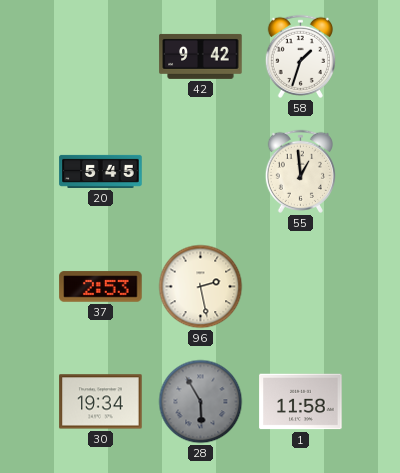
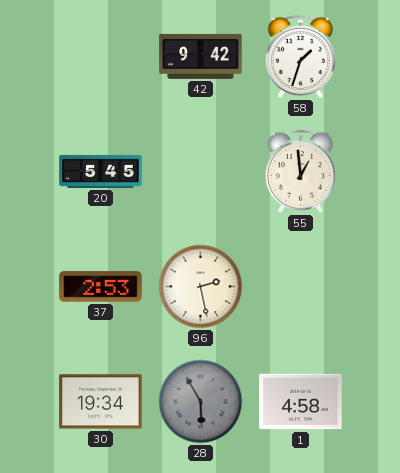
1: 11:58 -> 4:58
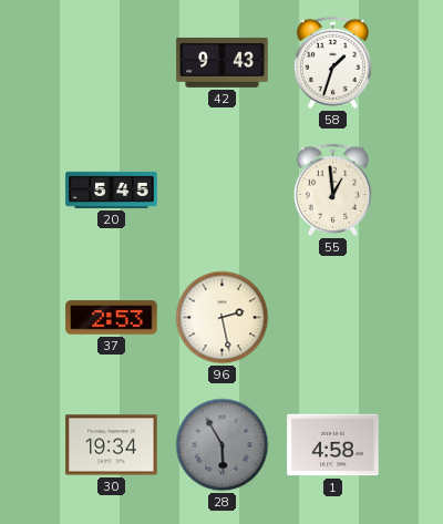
42: 9:42 -> 9:43
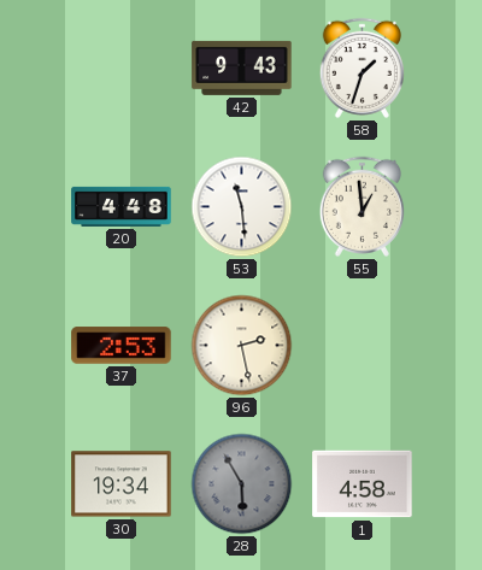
20: 5:45 -> 4:48
53: none -> 11:29
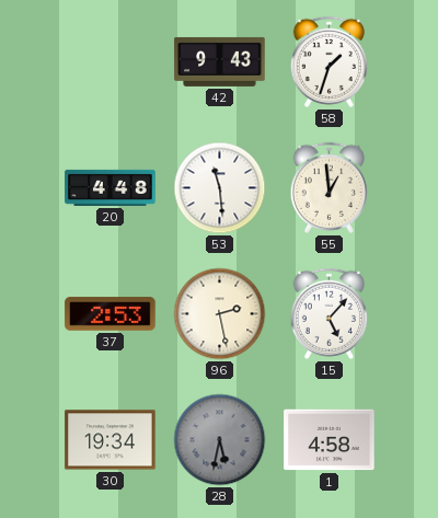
15: none -> 5:07
28: 5:55 -> 5:32
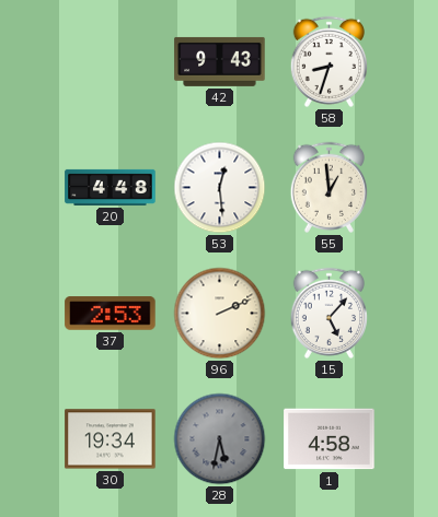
58: 1:33 -> 8:33
53: 11:29 -> 12:29
96: 2:28 -> 2:11
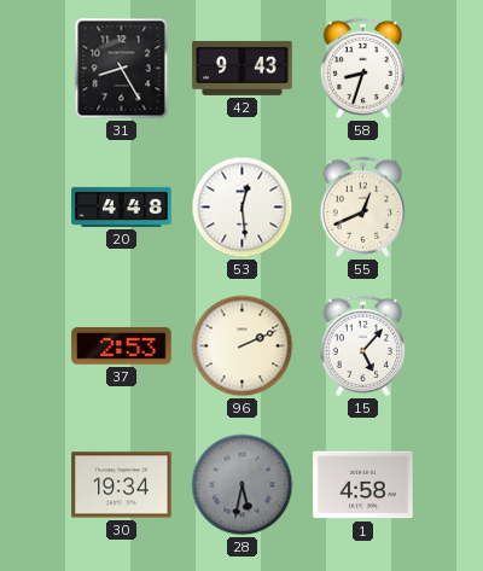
31: none -> 8:25
55: 12:59 -> 12:41
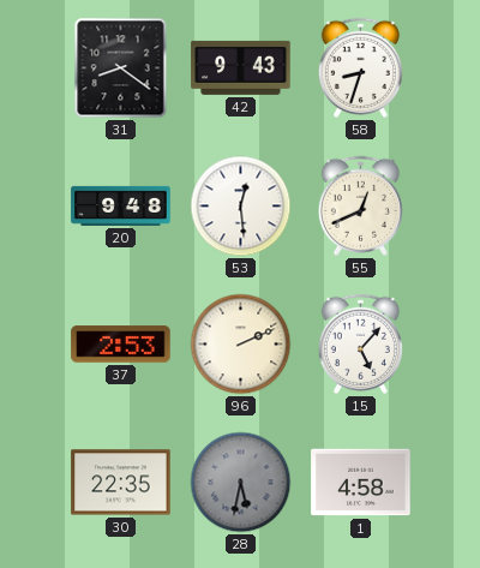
31: 8:25 -> 8:21
20: 4:48 -> 9:48
30: 19:34 -> 22:35
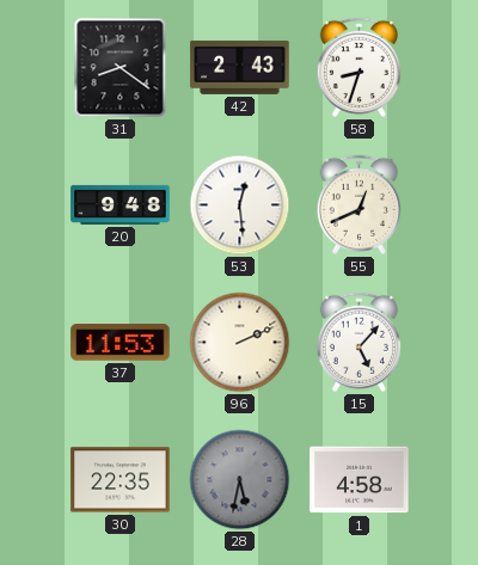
42: 9:43 -> 2:43
37: 2:53 -> 11:53
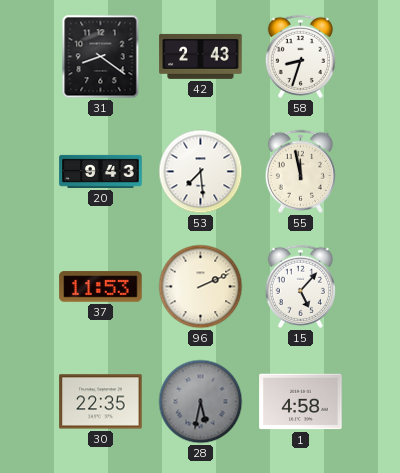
20: 9:48 -> 9:43
53: 12:29 -> 7:29
55: 12:41 -> 11:58
